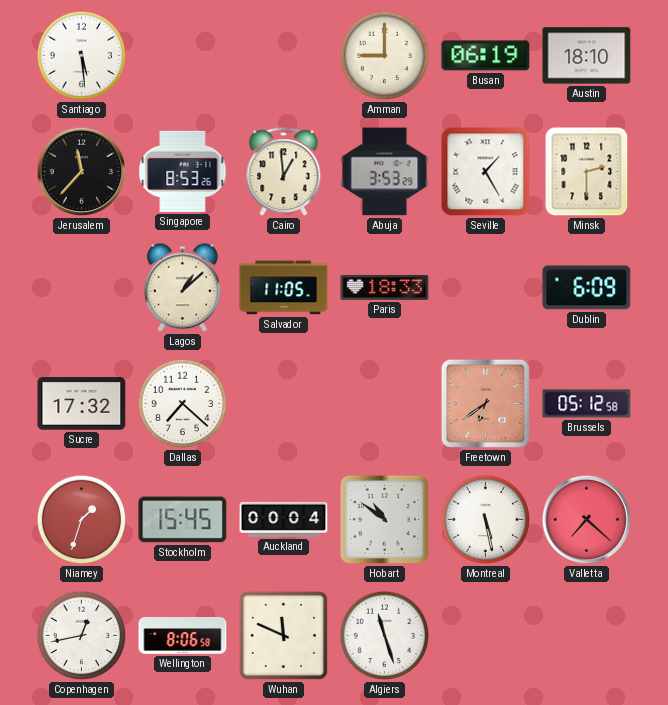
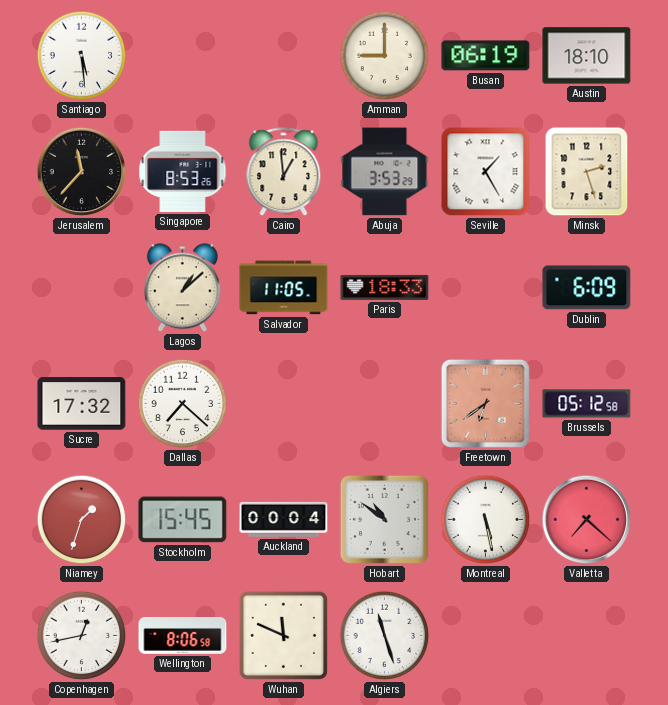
Minsk: 2:30 -> 2:27
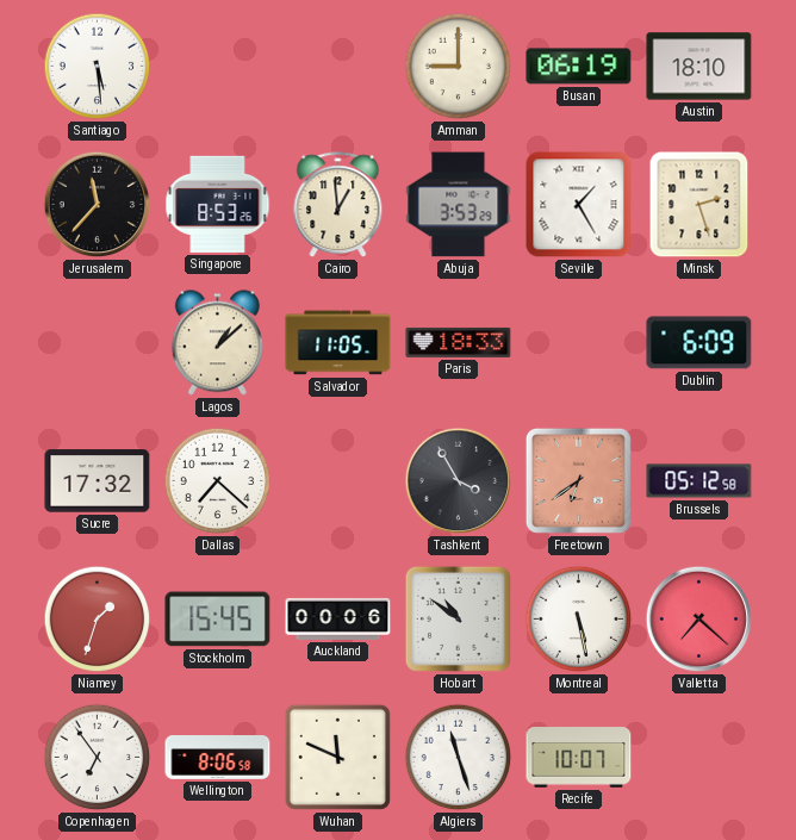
Tashkent: none -> 3:55
Auckland: 00:04 -> 00:06
Copenhagen: 12:43 -> 6:54
Recife: none -> 10:07
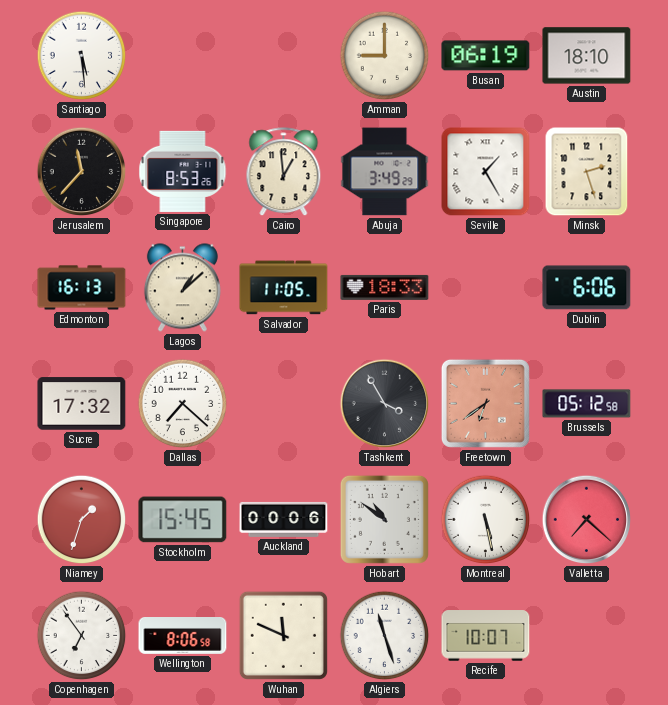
Abuja: 3:53 -> 3:49
Edmonton: none -> 16:13
Dublin: 6:09 -> 6:06
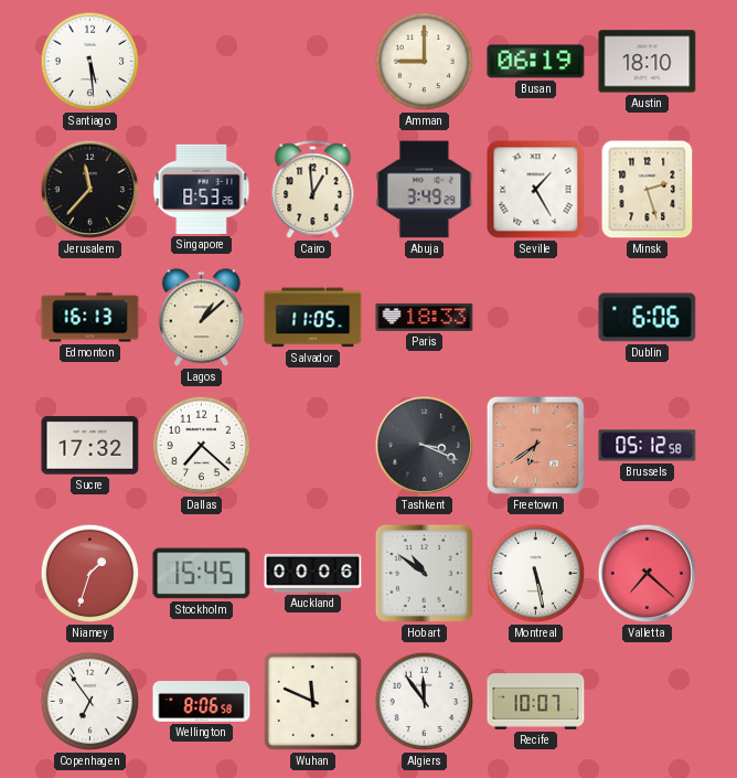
Tashkent: 3:55 -> 3:19
Algiers: 11:27 -> 11:54
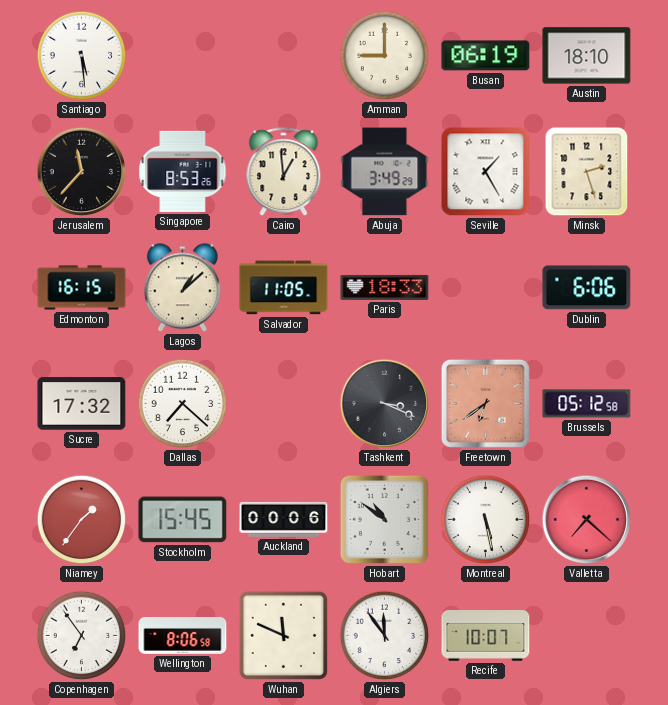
Edmonton: 16:13 -> 16:15
Niamey: 1:33 -> 1:36
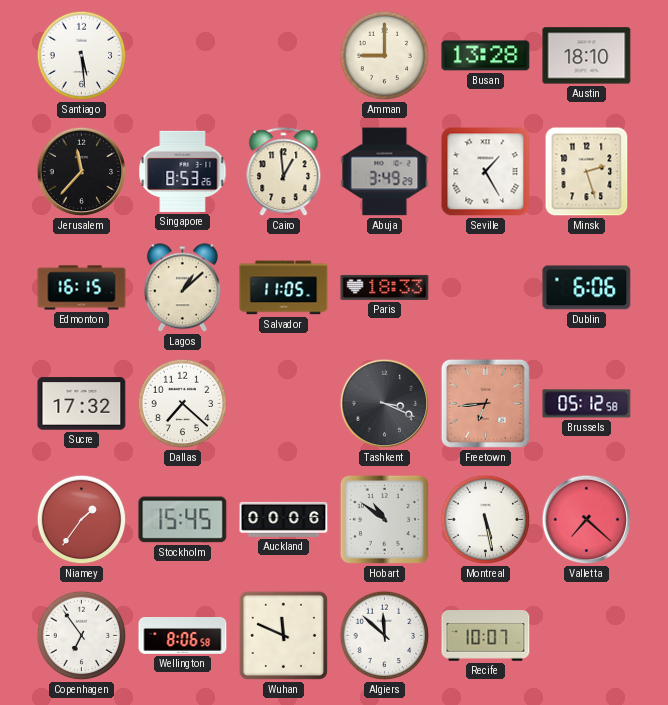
Busan: 06:19 -> 13:28
Freetown: 6:39 -> 6:44
Algiers: 11:54 -> 11:52
